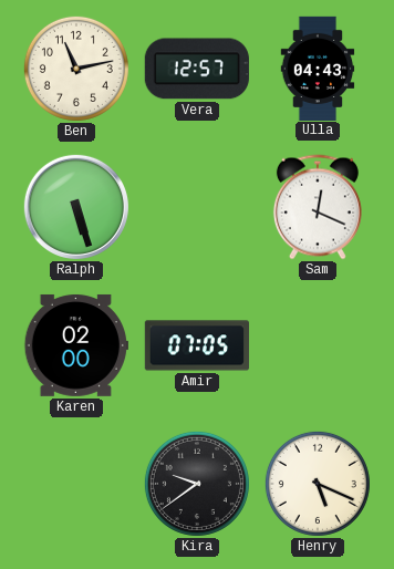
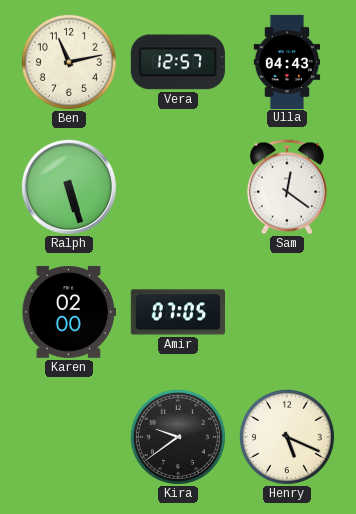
Sam: 12:19 -> 12:21
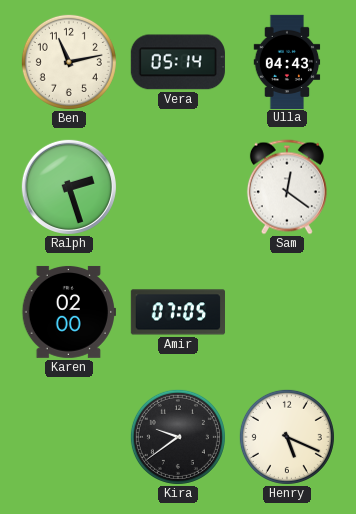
Vera: 12:57 -> 05:14
Ralph: 5:27 -> 2:27
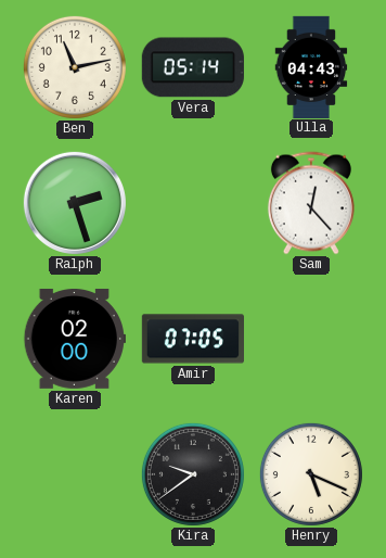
Sam: 12:21 -> 12:23
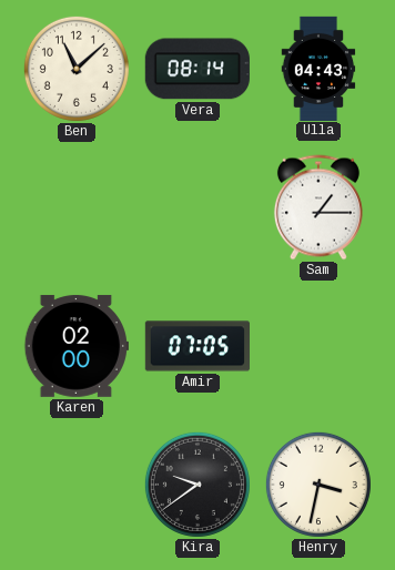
Ben: 11:13 -> 11:08
Vera: 05:14 -> 08:14
Ralph: 2:27 -> none
Sam: 12:23 -> 1:15
Henry: 5:19 -> 3:32
